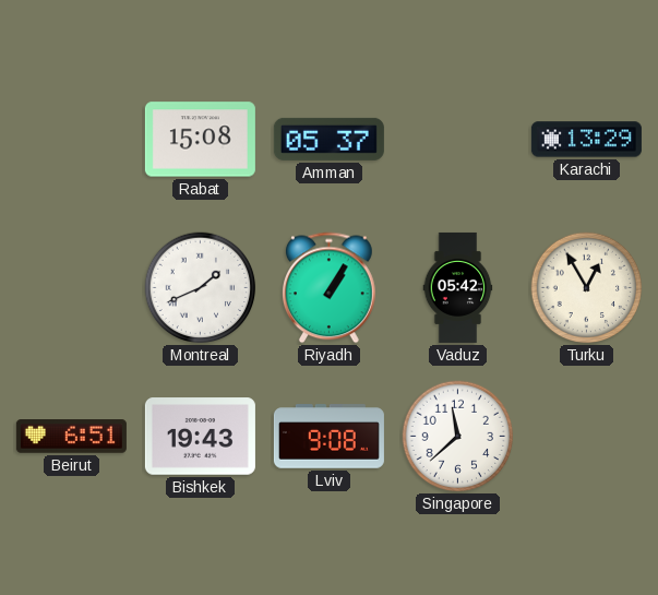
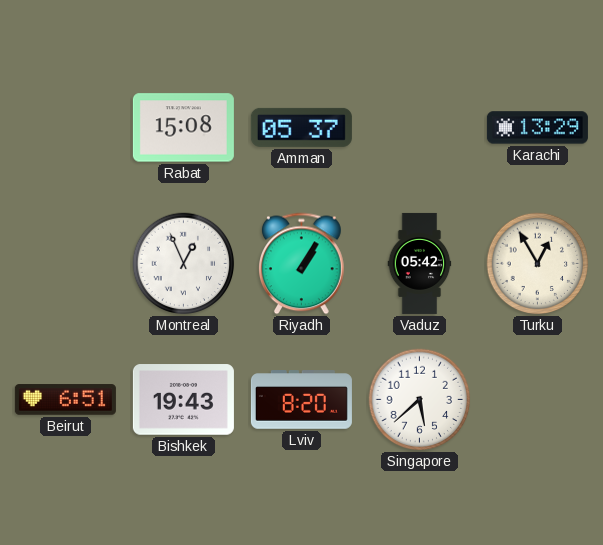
Montreal: 1:41 -> 12:56
Lviv: 9:08 -> 8:20
Singapore: 11:38 -> 5:38
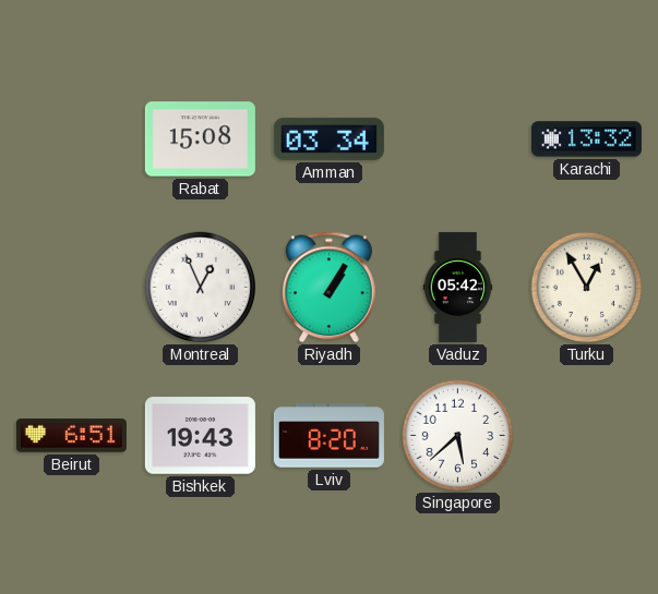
Amman: 05:37 -> 03:34
Karachi: 13:29 -> 13:32
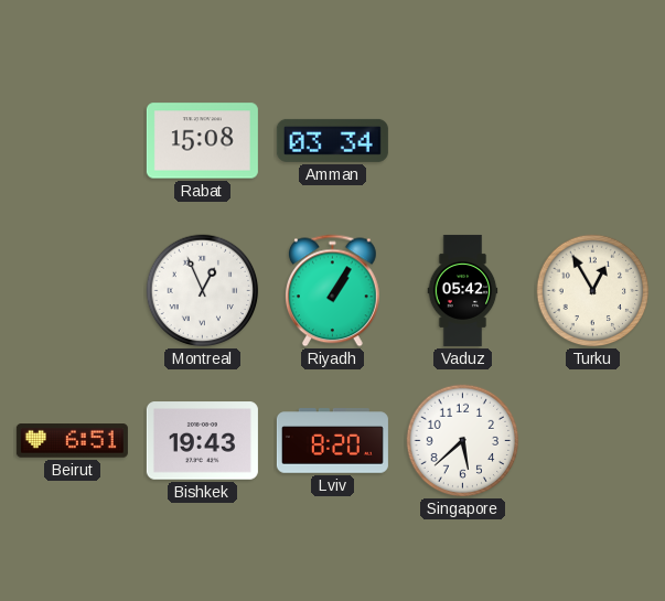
Karachi: 13:32 -> none
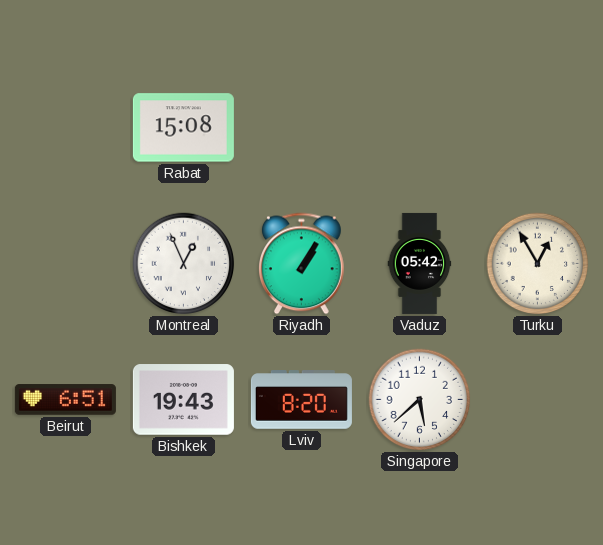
Amman: 03:34 -> none
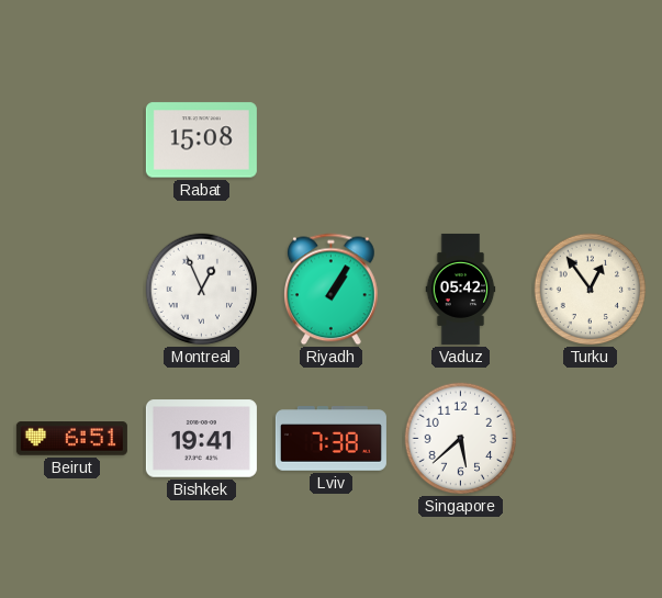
Turku: 12:55 -> 12:54
Bishkek: 19:43 -> 19:41
Lviv: 8:20 -> 7:38
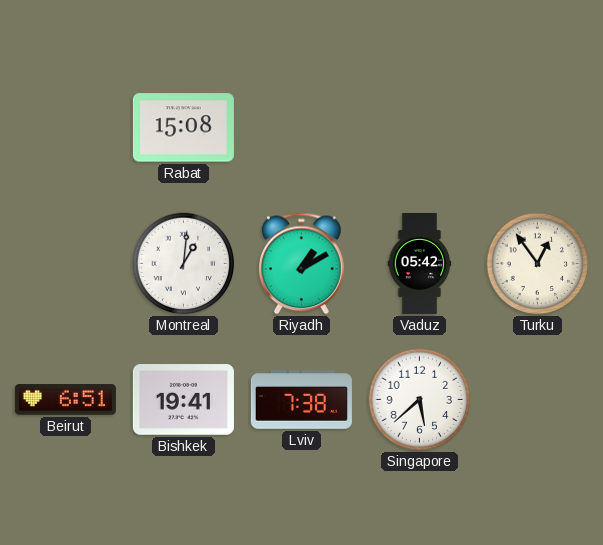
Montreal: 12:56 -> 1:01
Riyadh: 1:05 -> 1:10
